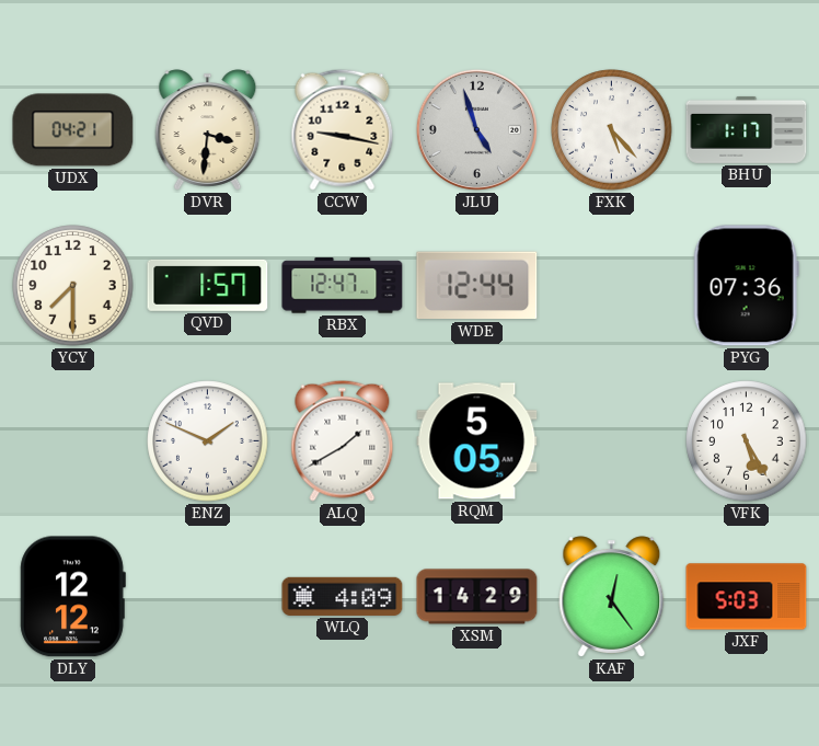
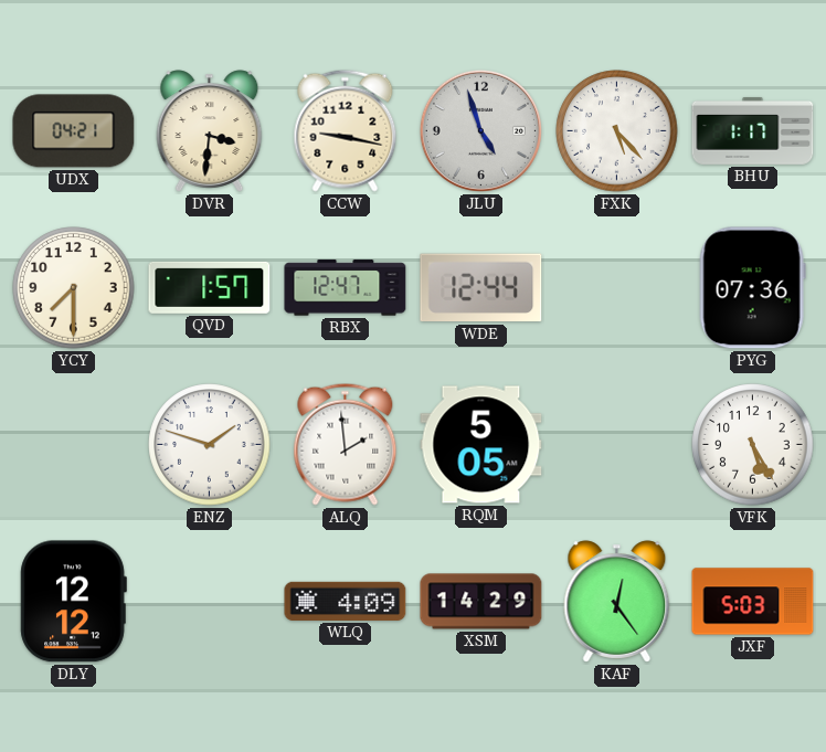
ENZ: 1:49 -> 1:48
ALQ: 1:40 -> 1:59
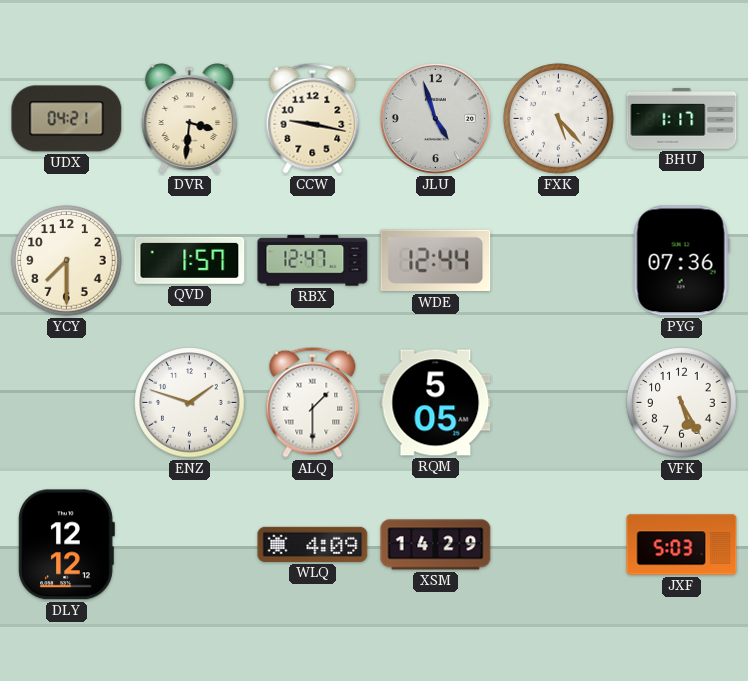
ALQ: 1:59 -> 1:30
KAF: 12:24 -> none
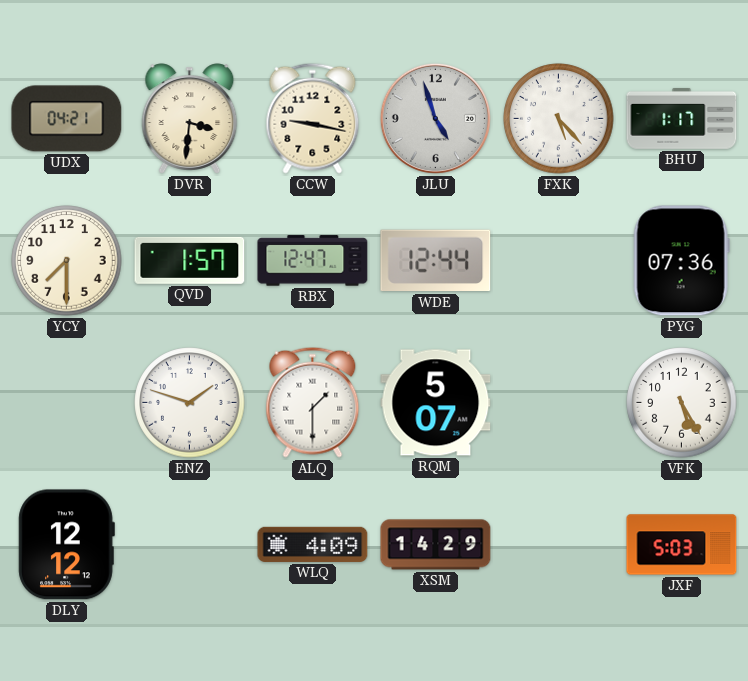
RQM: 5:05 -> 5:07
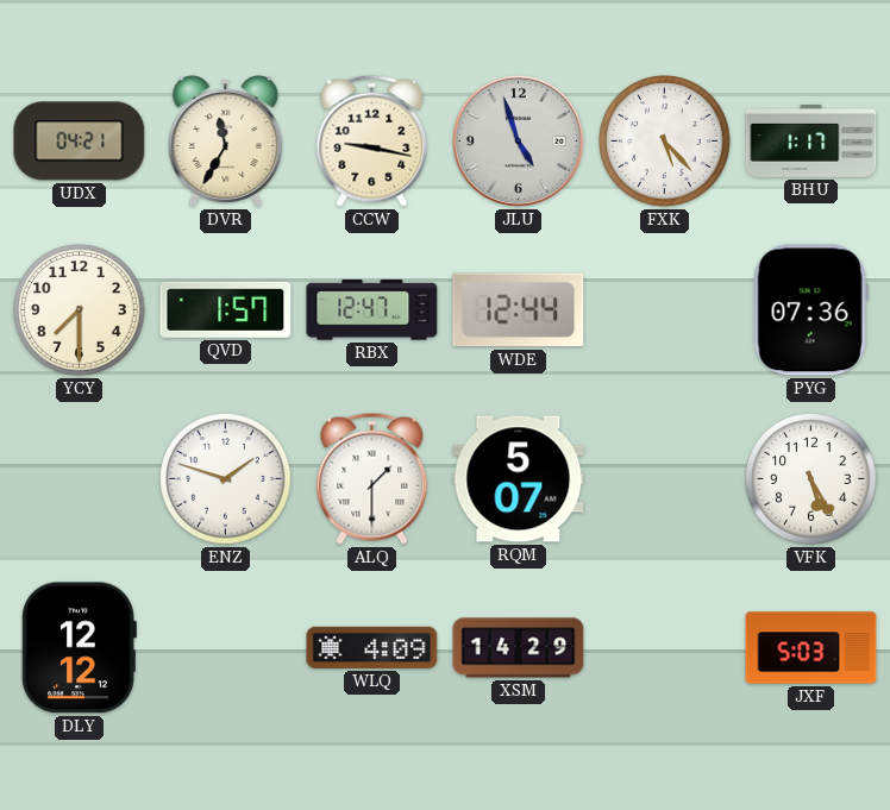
DVR: 3:31 -> 11:35
